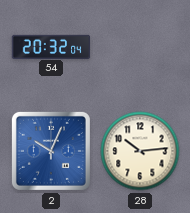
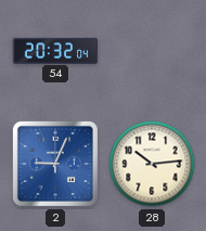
2: 10:04 -> 9:04
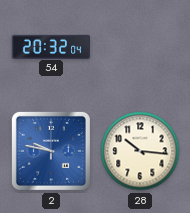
2: 9:04 -> 9:47
28: 10:14 -> 10:16
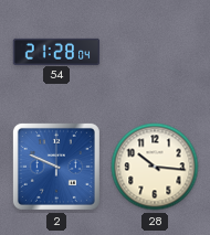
54: 20:32 -> 21:28
2: 9:47 -> 9:49
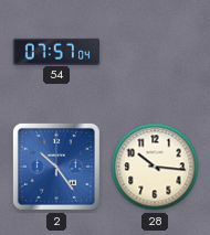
54: 21:28 -> 07:57
2: 9:49 -> 10:24
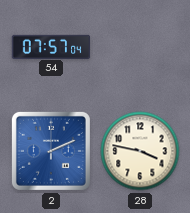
2: 10:24 -> 2:11
28: 10:16 -> 3:47
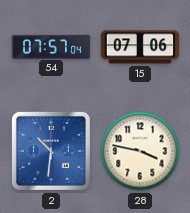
15: none -> 07:06
2: 2:11 -> 10:31
